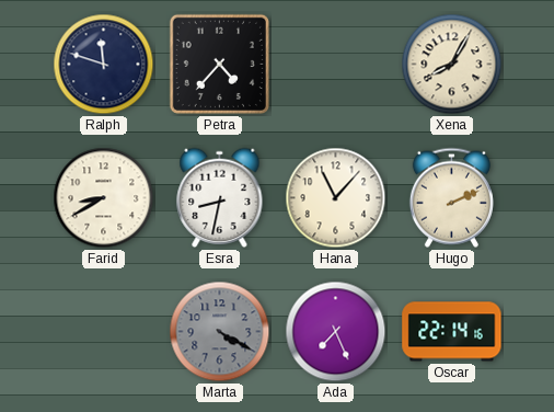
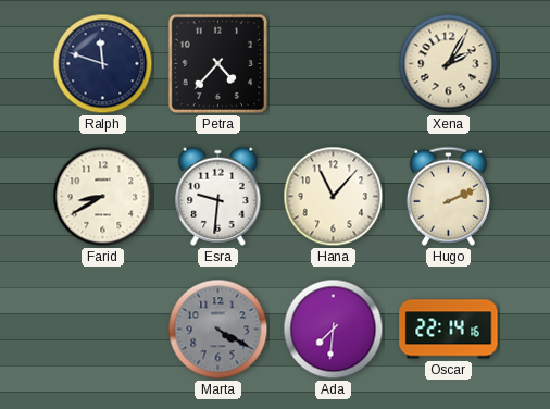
Xena: 8:05 -> 2:05
Esra: 8:32 -> 9:31
Ada: 7:26 -> 7:31
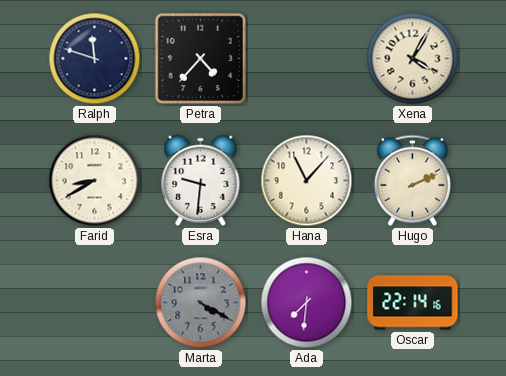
Xena: 2:05 -> 4:05
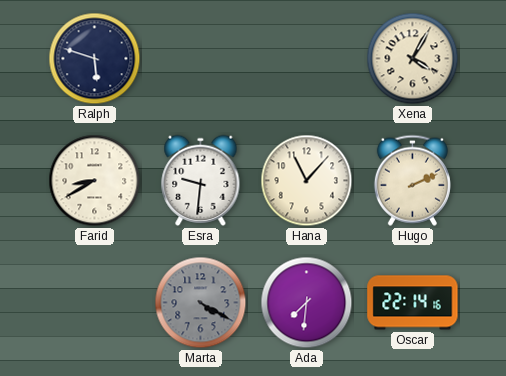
Ralph: 11:48 -> 5:48
Petra: 4:37 -> none
